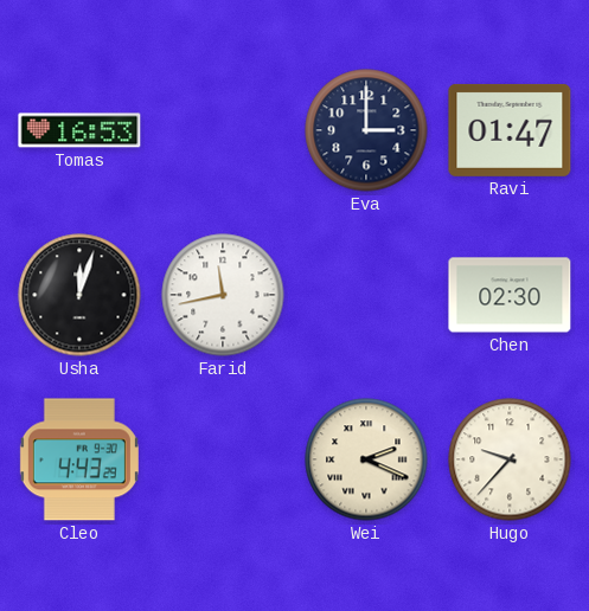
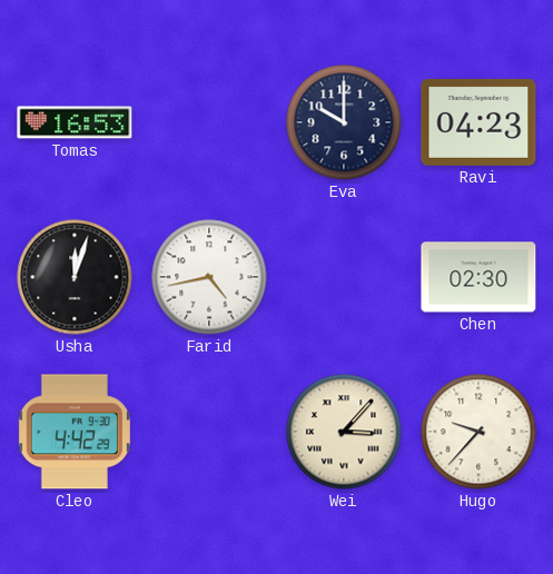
Eva: 3:00 -> 10:00
Ravi: 01:47 -> 04:23
Farid: 11:43 -> 4:43
Cleo: 4:43 -> 4:42
Wei: 2:19 -> 3:07
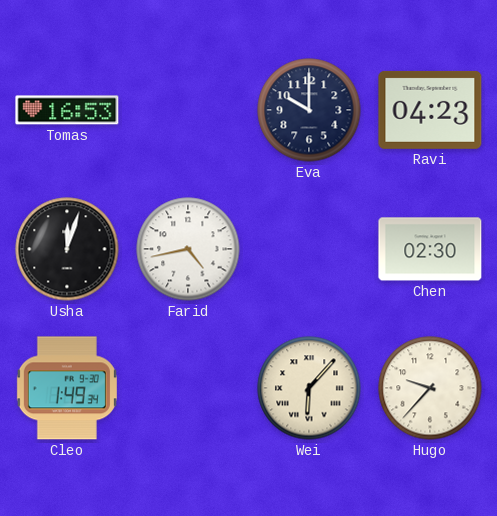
Cleo: 4:42 -> 1:49
Wei: 3:07 -> 6:07
